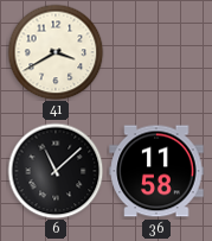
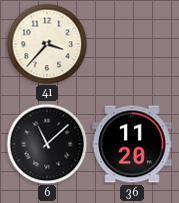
41: 3:40 -> 3:37
36: 11:58 -> 11:20
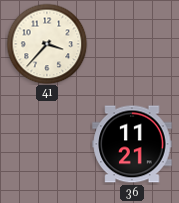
6: 11:08 -> none
36: 11:20 -> 11:21
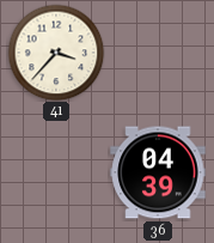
36: 11:21 -> 04:39
